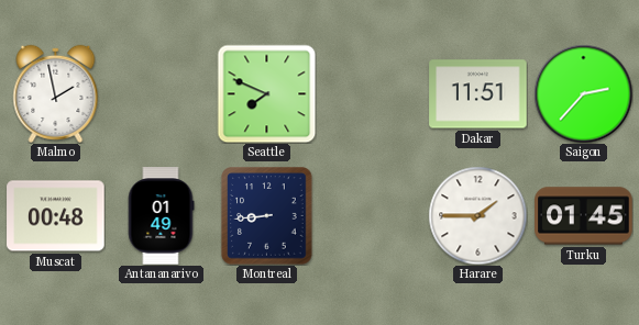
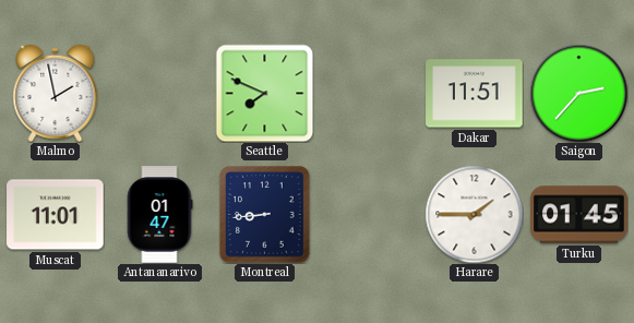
Muscat: 00:48 -> 11:01
Antananarivo: 01:49 -> 01:47
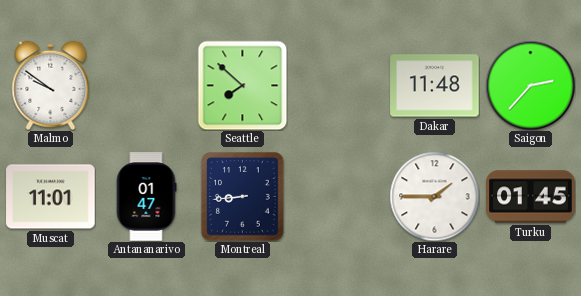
Malmo: 1:58 -> 9:51
Seattle: 7:49 -> 7:52
Dakar: 11:51 -> 11:48
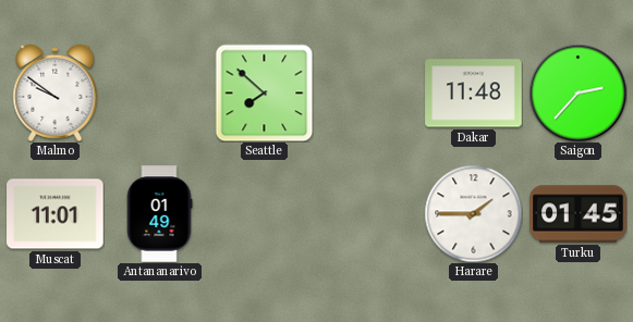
Antananarivo: 01:47 -> 01:49
Montreal: 8:44 -> none
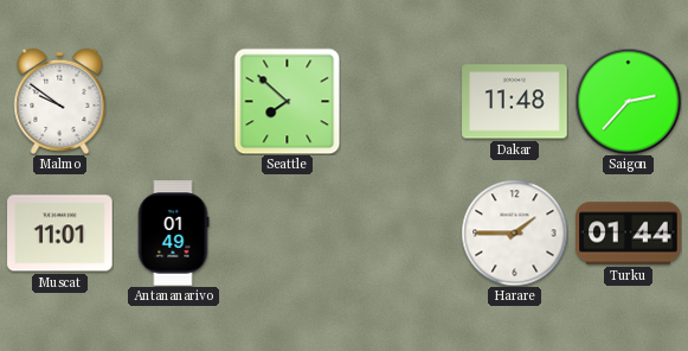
Turku: 01:45 -> 01:44
